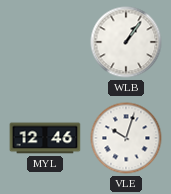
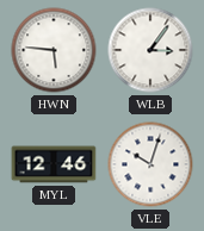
HWN: none -> 5:46
WLB: 1:06 -> 3:06
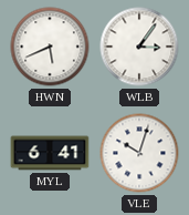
HWN: 5:46 -> 5:41
MYL: 12:46 -> 6:41
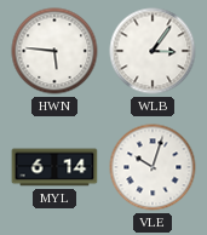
HWN: 5:41 -> 5:46
MYL: 6:41 -> 6:14
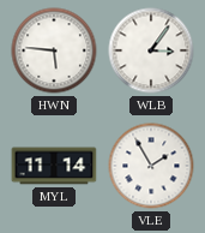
MYL: 6:14 -> 11:14
VLE: 10:03 -> 1:55
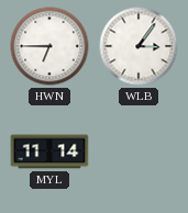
HWN: 5:46 -> 6:45
VLE: 1:55 -> none
